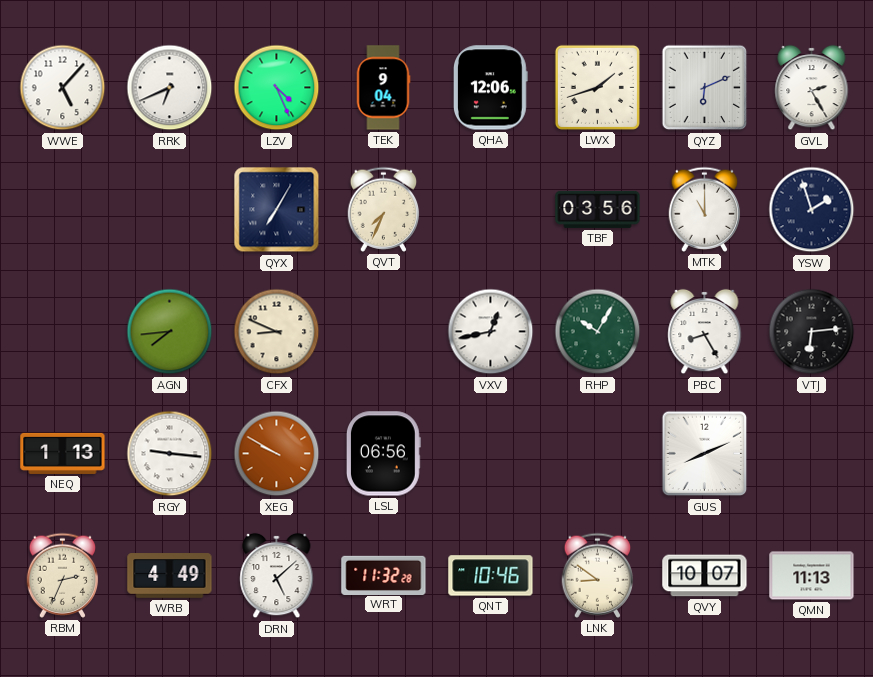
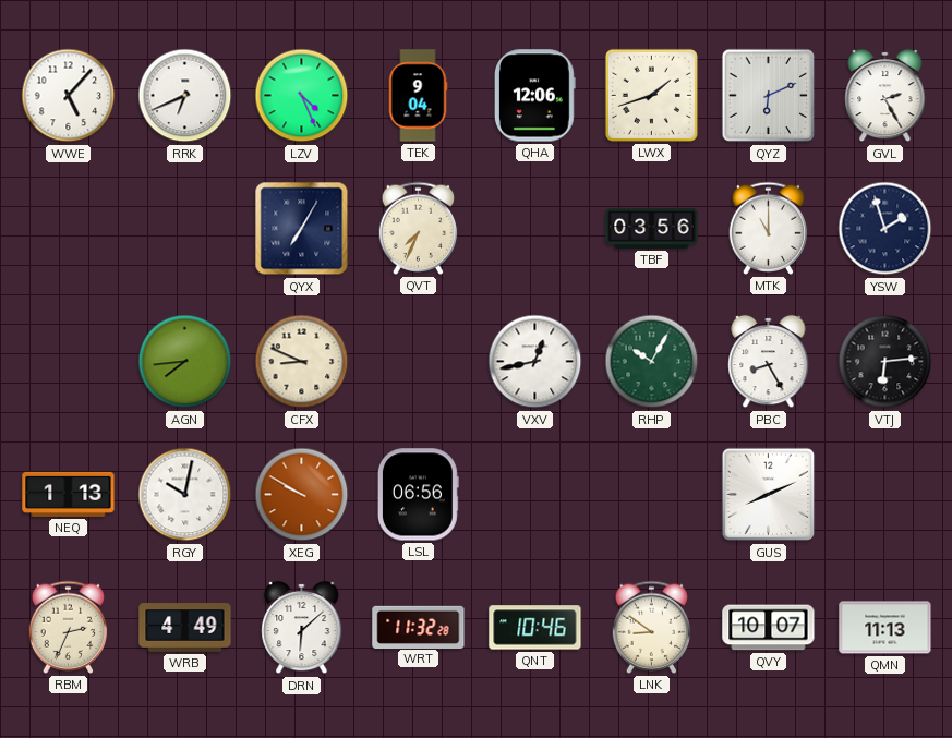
RGY: 9:16 -> 10:02
DRN: 5:08 -> 6:08
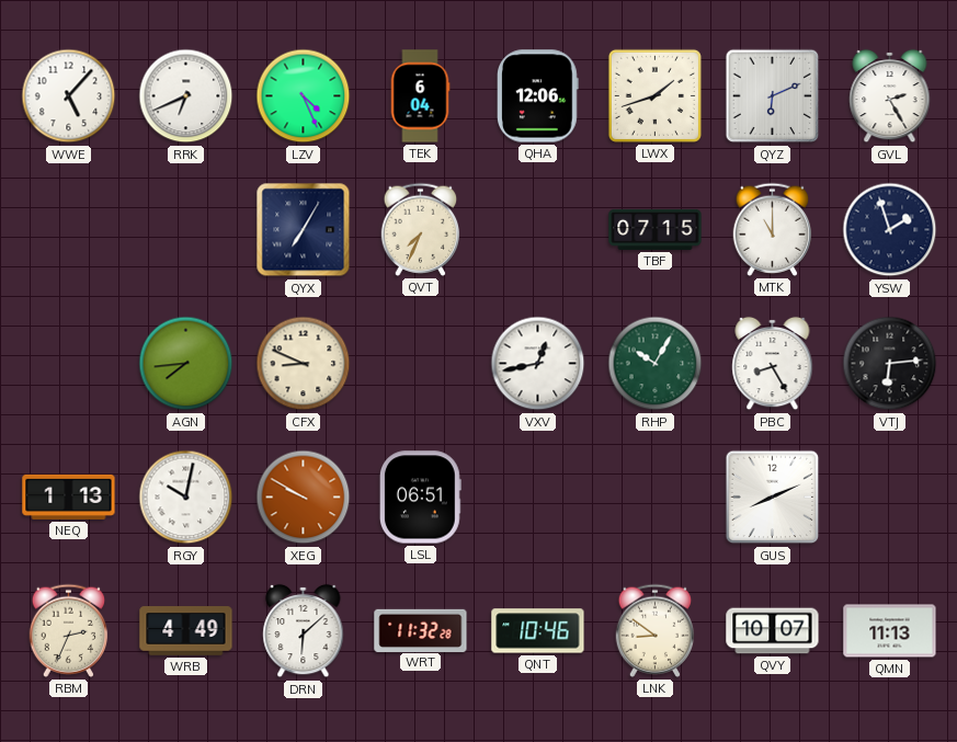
TEK: 9:04 -> 6:04
TBF: 03:56 -> 07:15
LSL: 06:56 -> 06:51
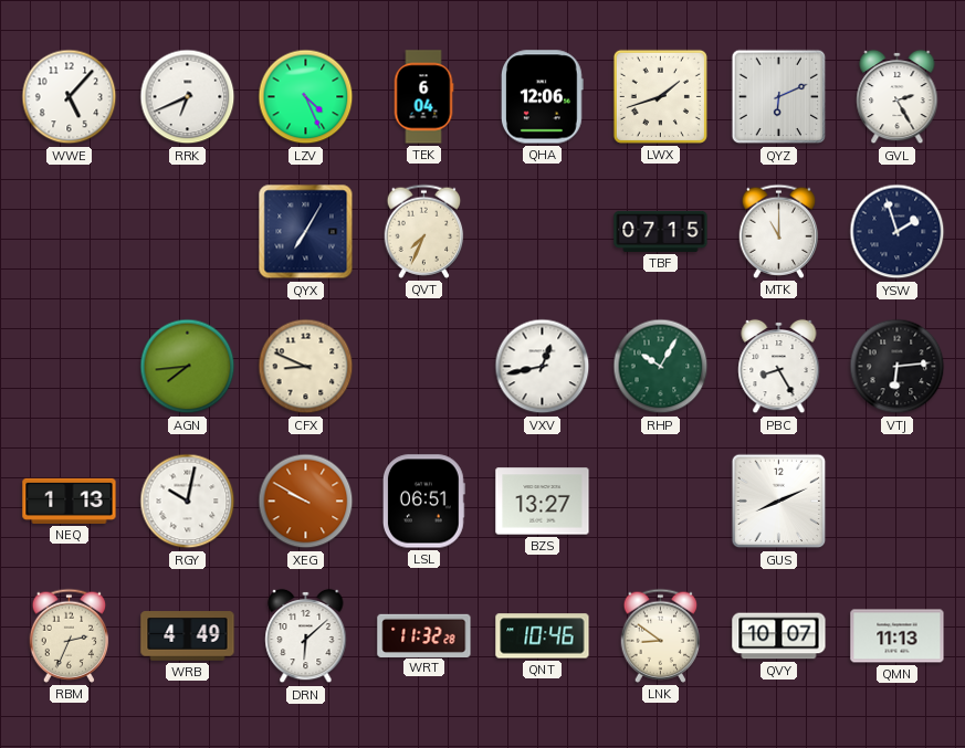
BZS: none -> 13:27
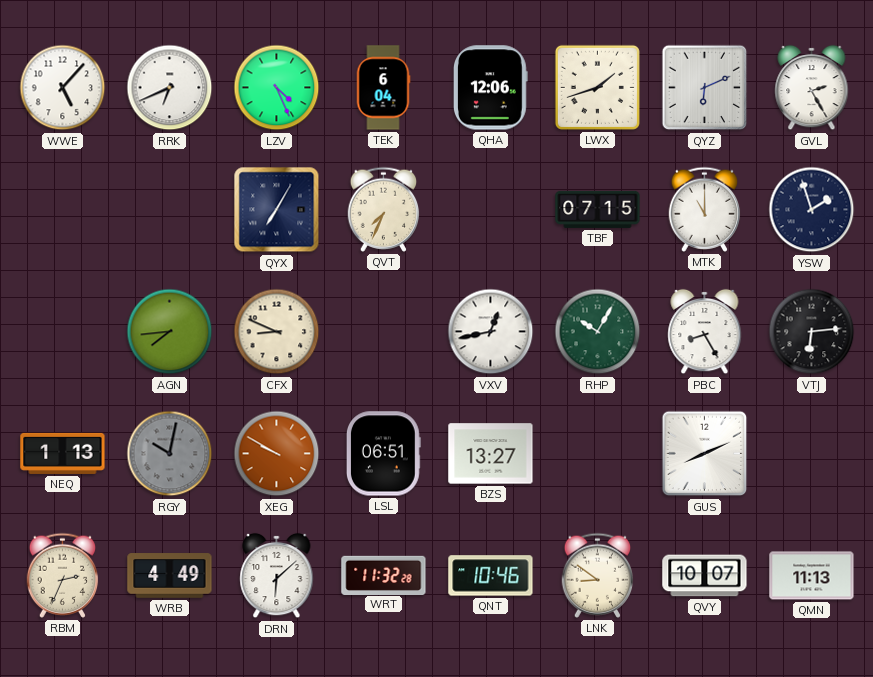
RGY dial: white -> grey
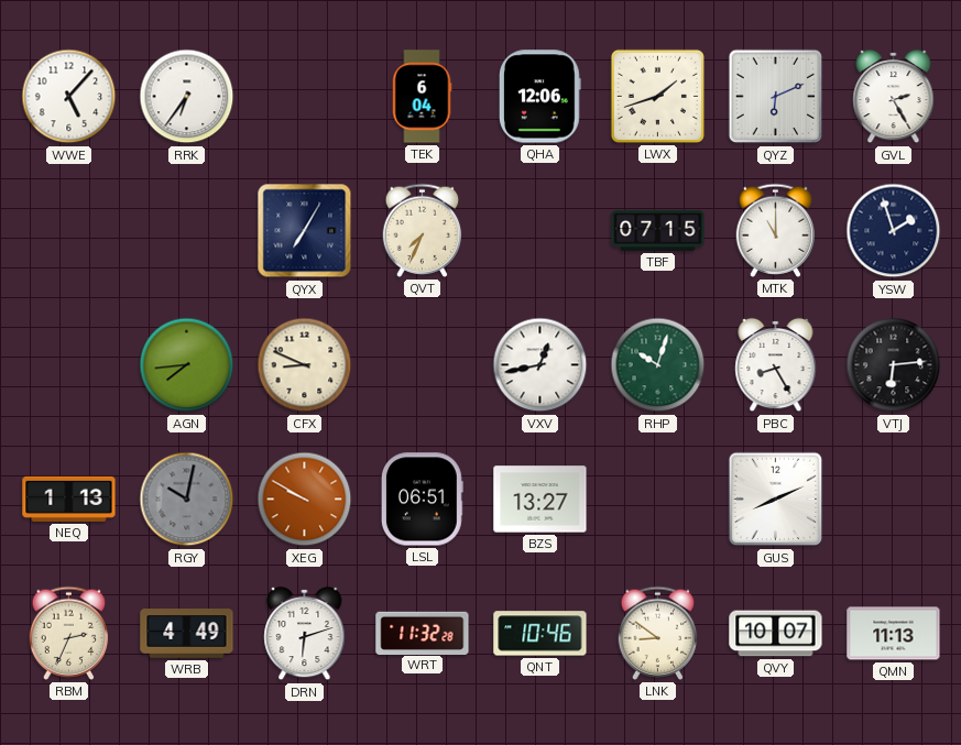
RRK: 6:41 -> 6:36
LZV: 4:26 -> none
RHP: 10:05 -> 10:03
DRN: 6:08 -> 6:12
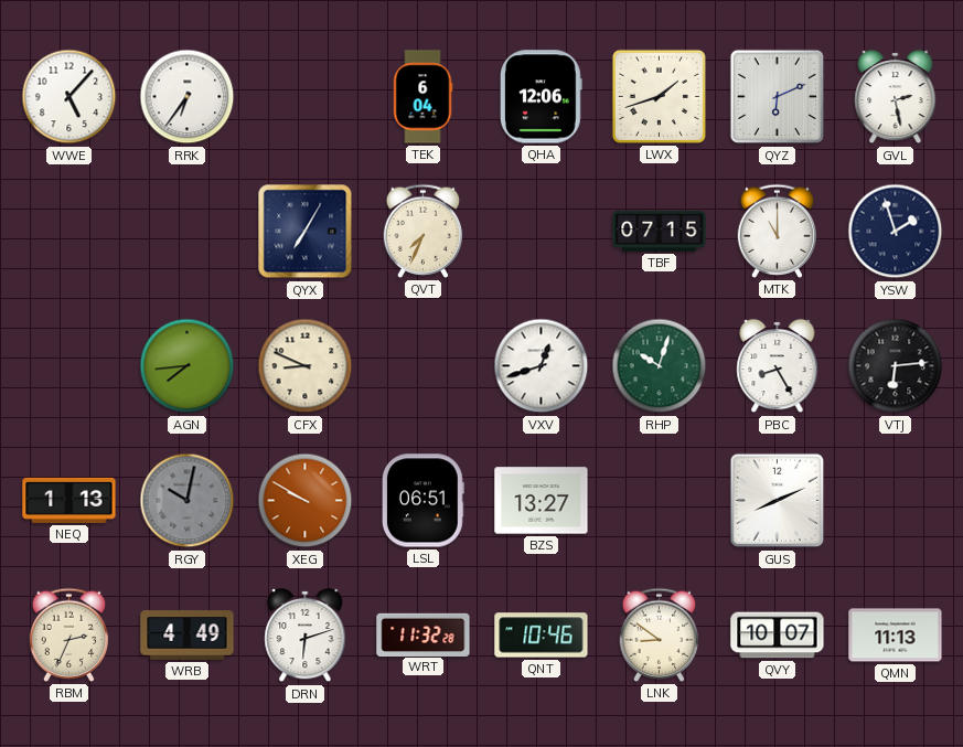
GVL: 2:25 -> 2:28
VXV: 12:43 -> 12:42
